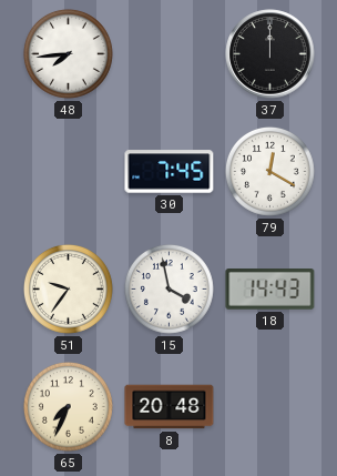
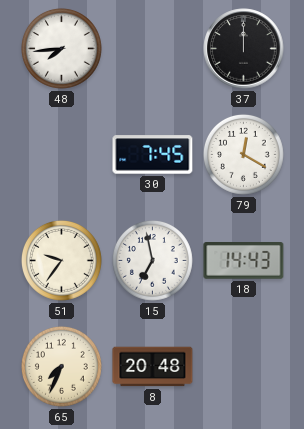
15: 3:58 -> 6:58
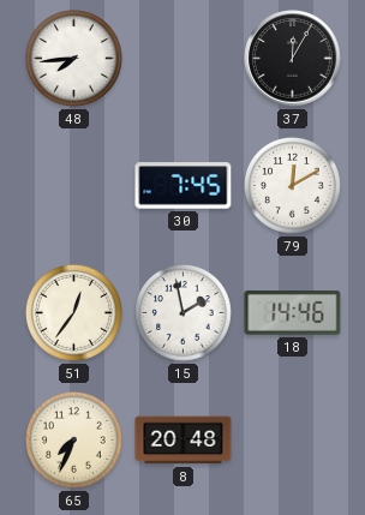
37: 12:00 -> 12:05
79: 12:20 -> 12:10
51: 9:36 -> 12:36
15: 6:58 -> 1:58
18: 14:43 -> 14:46
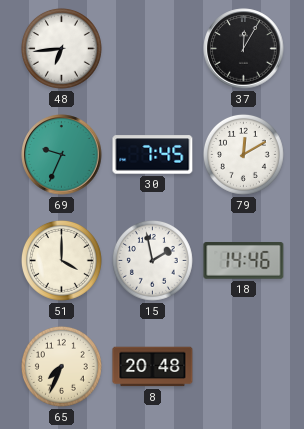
48: 7:44 -> 6:44
69: none -> 9:34
51: 12:36 -> 4:00
